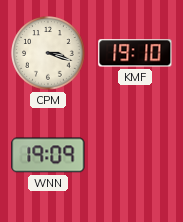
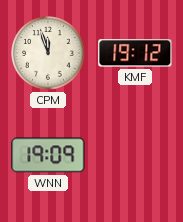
CPM: 3:18 -> 11:57
KMF: 19:10 -> 19:12
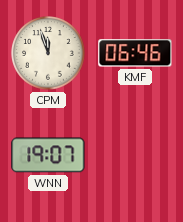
KMF: 19:12 -> 06:46
WNN: 19:09 -> 19:07
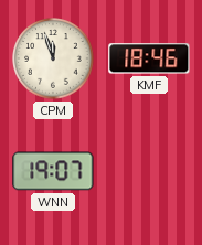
KMF: 06:46 -> 18:46
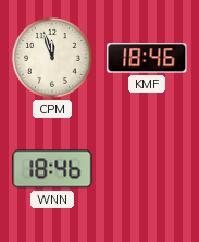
WNN: 19:07 -> 18:46
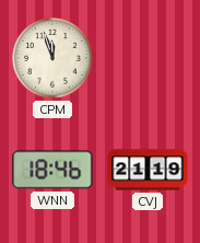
KMF: 18:46 -> none
CVJ: none -> 21:19
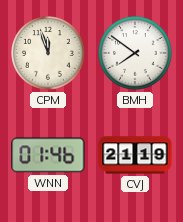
BMH: none -> 7:51
WNN: 18:46 -> 01:46
